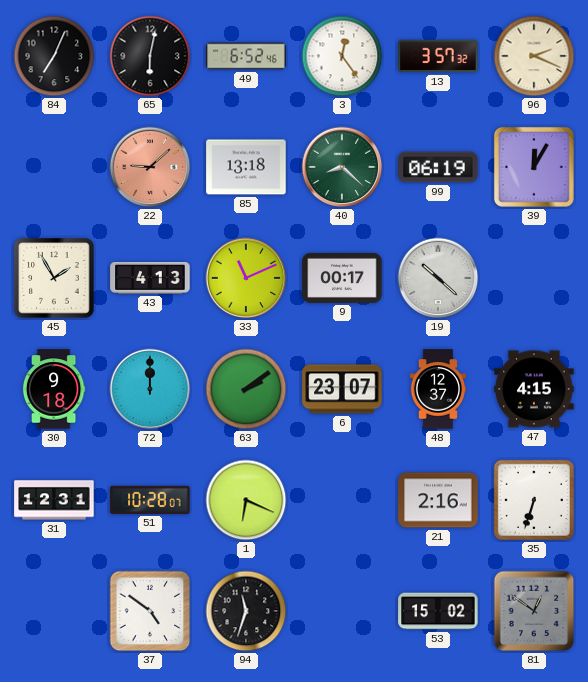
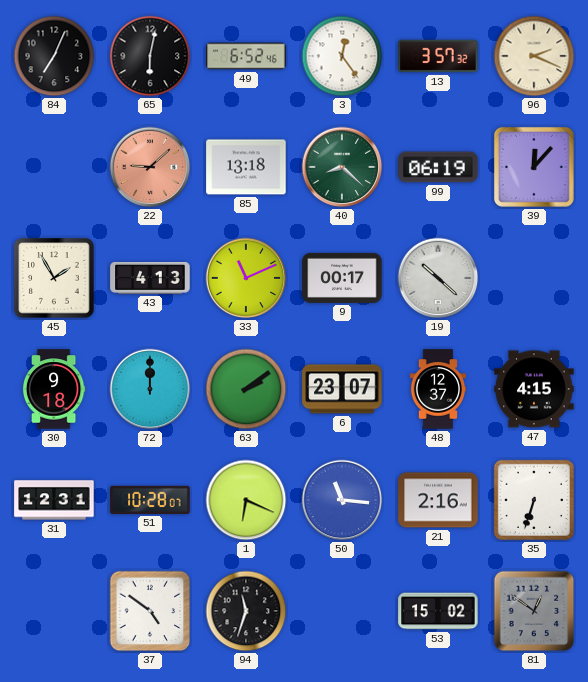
39: 12:05 -> 12:07
50: none -> 11:16
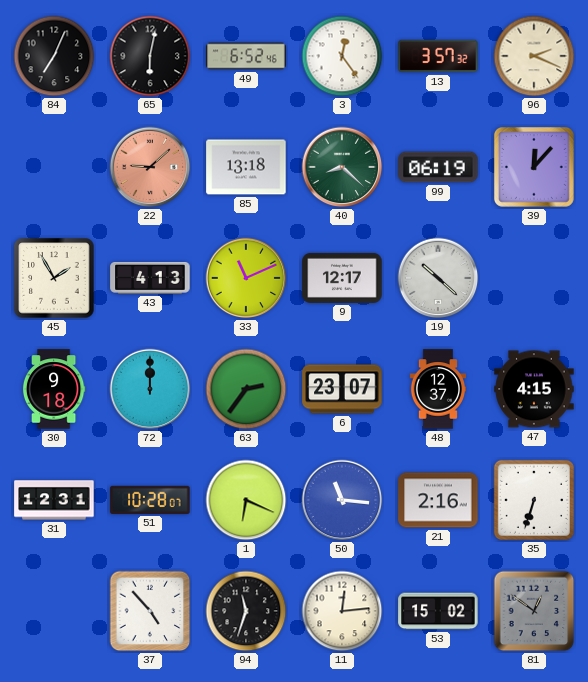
9: 00:17 -> 12:17
63: 2:09 -> 2:36
37: 4:51 -> 4:53
11: none -> 12:14
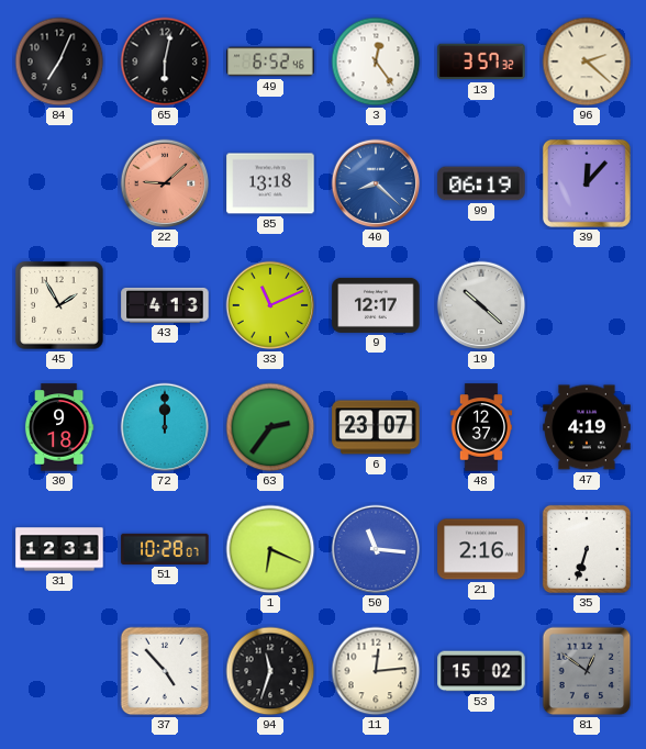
96: 2:19 -> 2:22
40 dial: green -> blue
47: 4:15 -> 4:19
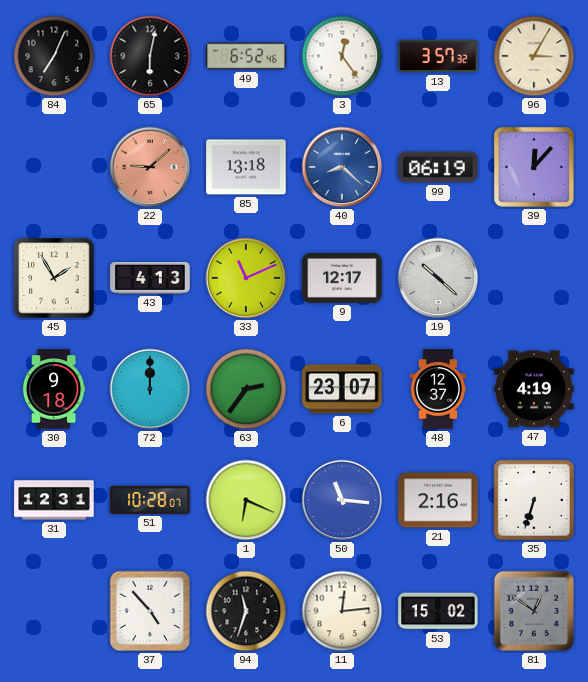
96: 2:22 -> 3:05
